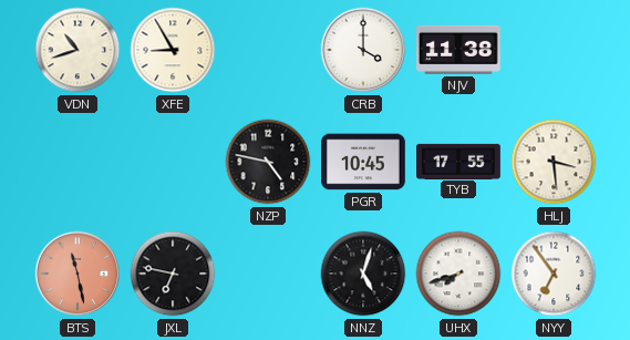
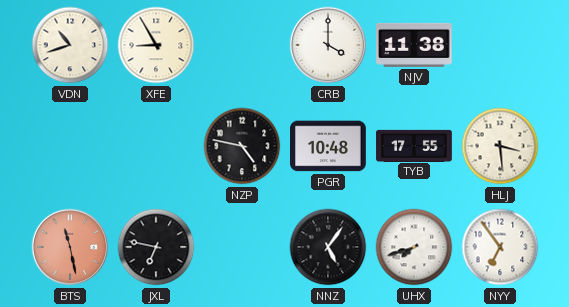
PGR: 10:45 -> 10:48
NNZ: 5:03 -> 5:06
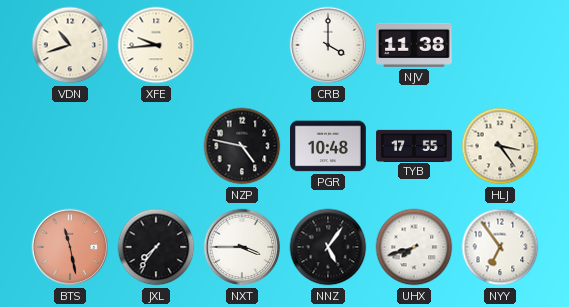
XFE: 8:55 -> 9:44
HLJ: 3:29 -> 3:24
JXL: 6:47 -> 7:36
NXT: none -> 3:45
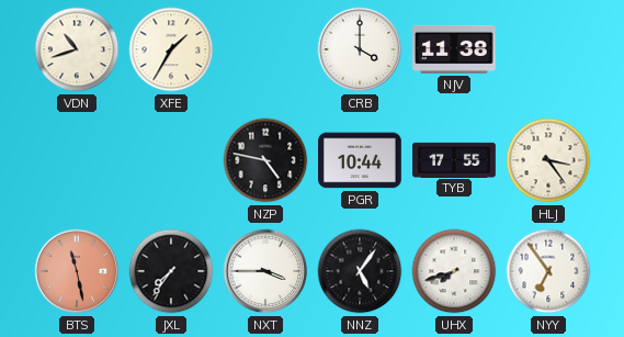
XFE: 9:44 -> 1:35
PGR: 10:48 -> 10:44
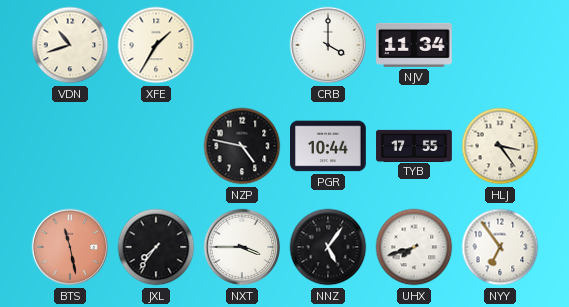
NJV: 11:38 -> 11:34
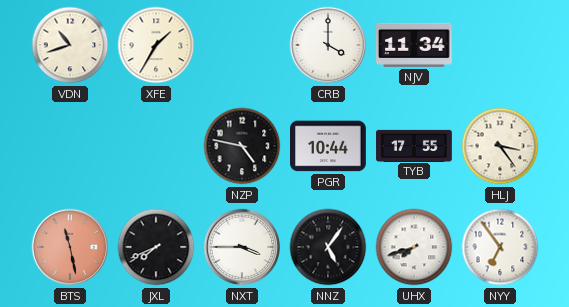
JXL: 7:36 -> 7:41
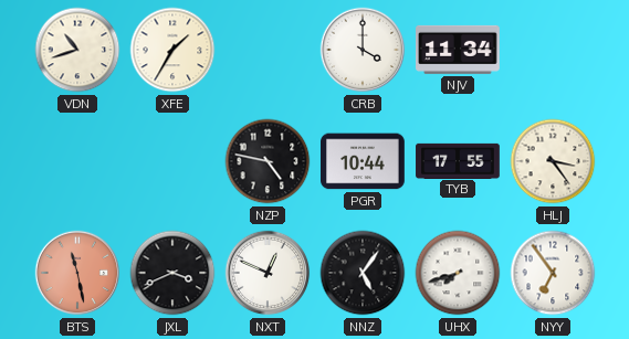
JXL: 7:41 -> 3:41
NXT: 3:45 -> 12:49
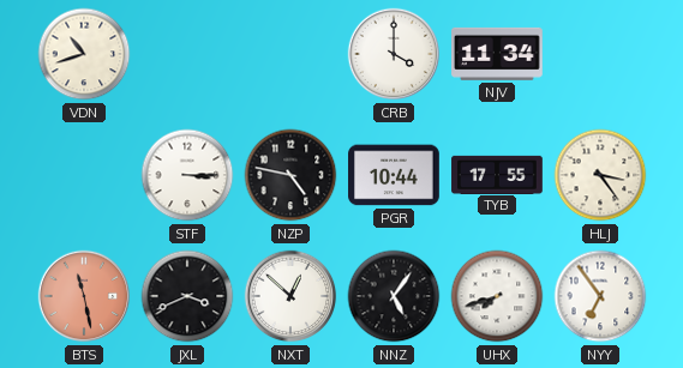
XFE: 1:35 -> none
STF: none -> 3:15
NXT: 12:49 -> 12:52
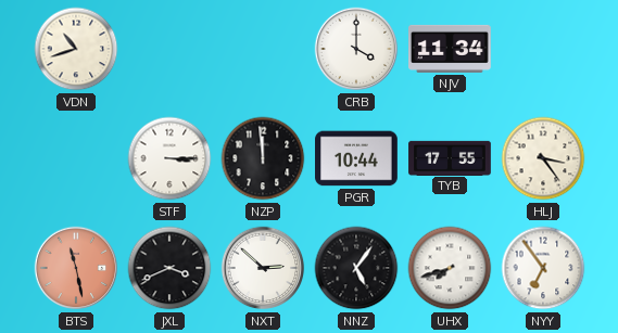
NZP: 4:47 -> 11:59
NXT: 12:52 -> 2:52
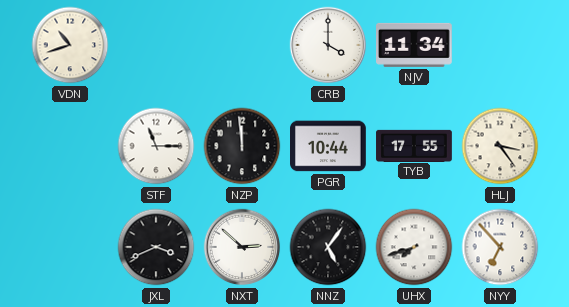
STF: 3:15 -> 11:15
BTS: 11:28 -> none
NYY: 6:54 -> 6:53
